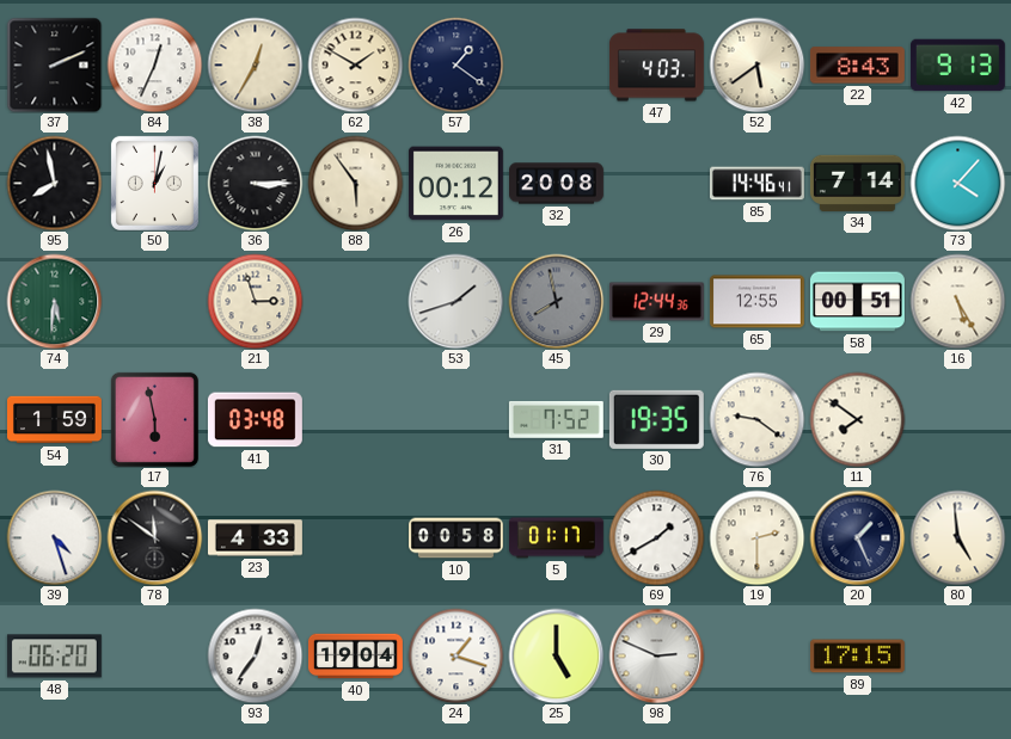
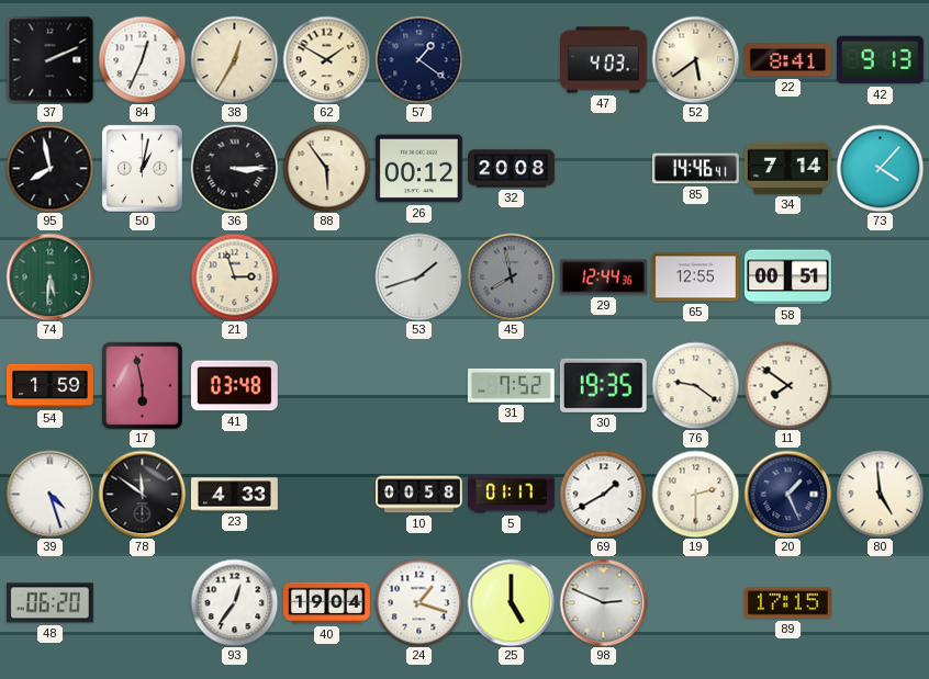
22: 8:43 -> 8:41
16: 5:25 -> none
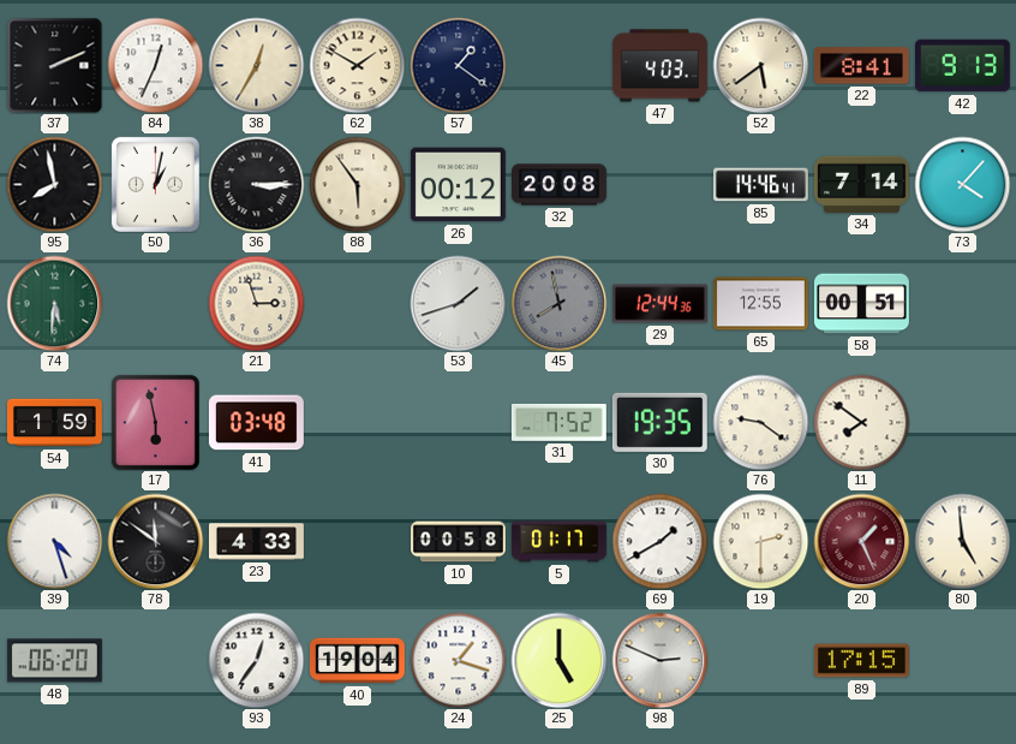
20 dial: navy -> burgundy
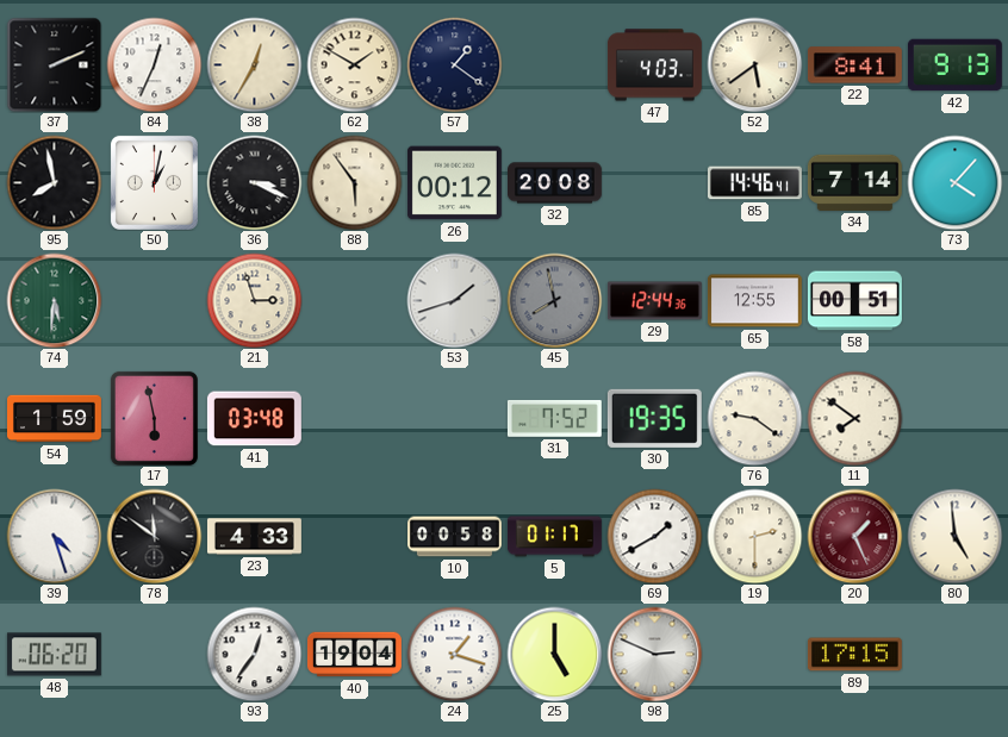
36: 3:15 -> 3:19
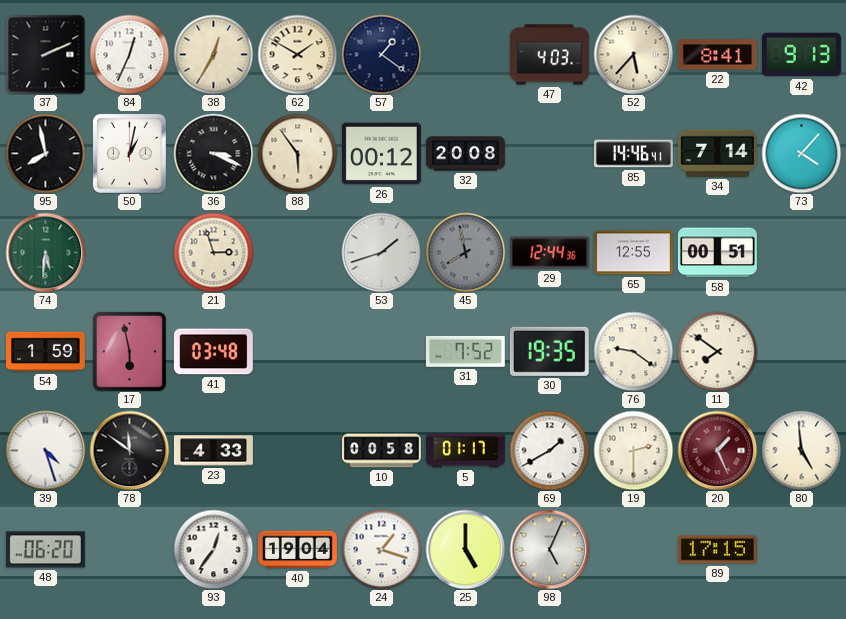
52: 5:39 -> 5:37
98: 2:49 -> 5:04
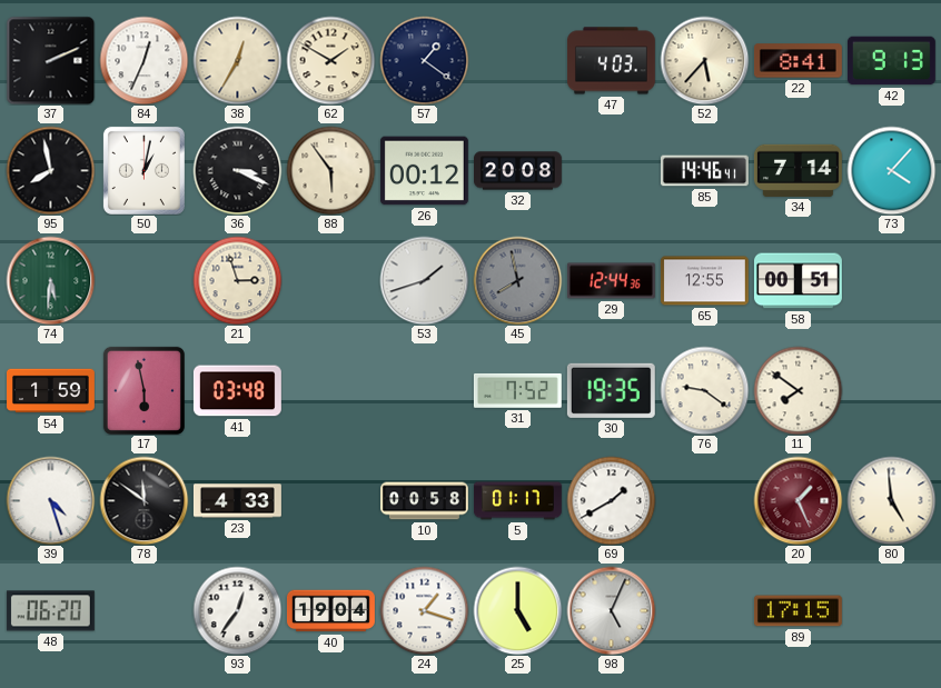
19: 2:30 -> none
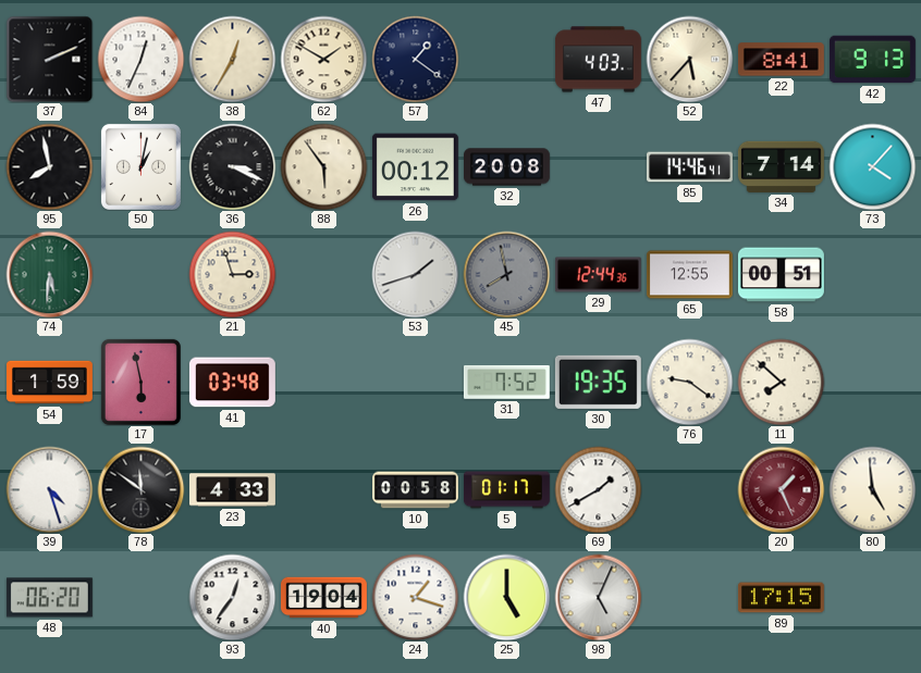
11: 7:51 -> 7:52
